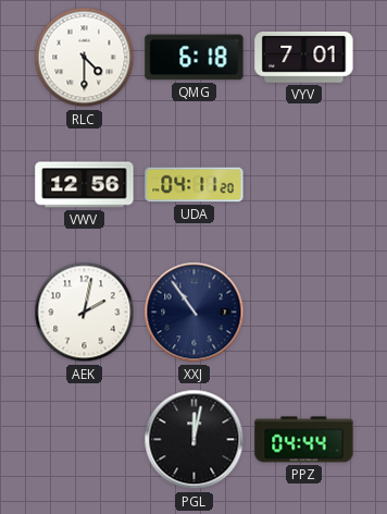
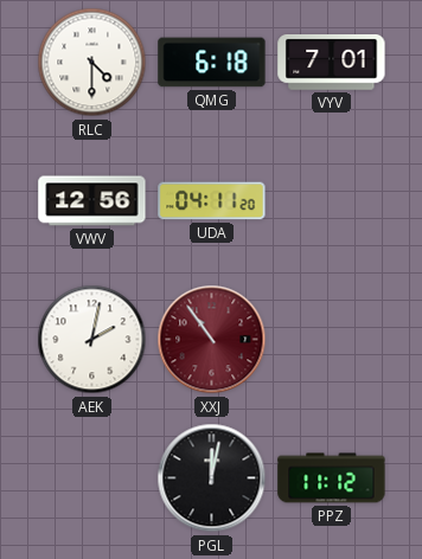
XXJ dial: navy -> burgundy
PPZ: 04:44 -> 11:12
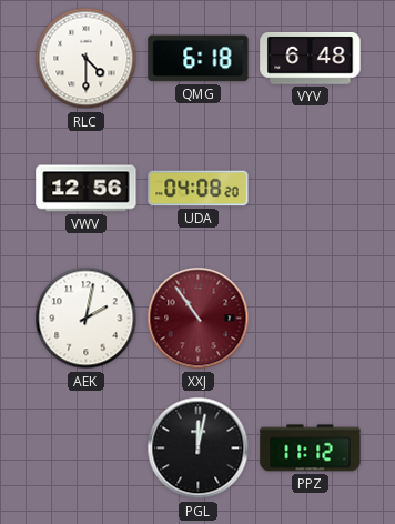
VYV: 7:01 -> 6:48
UDA: 04:11 -> 04:08
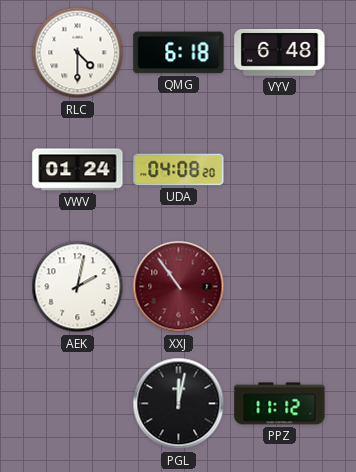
VWV: 12:56 -> 01:24
